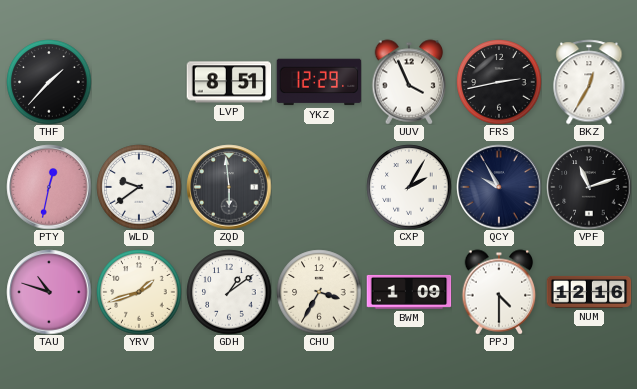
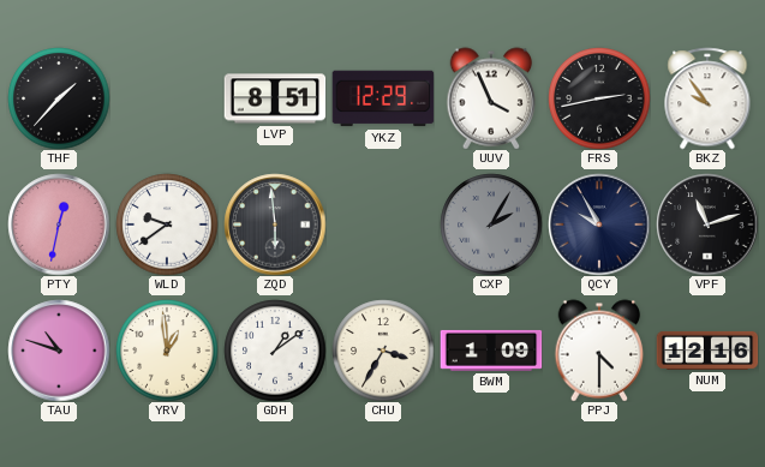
BKZ: 12:35 -> 9:54
CXP dial: white -> grey
YRV: 1:42 -> 12:59
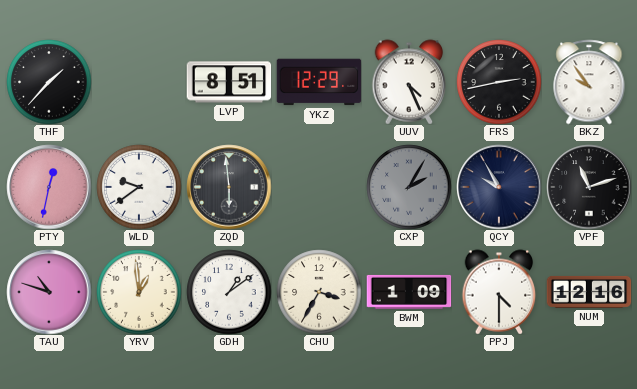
UUV: 3:56 -> 4:26
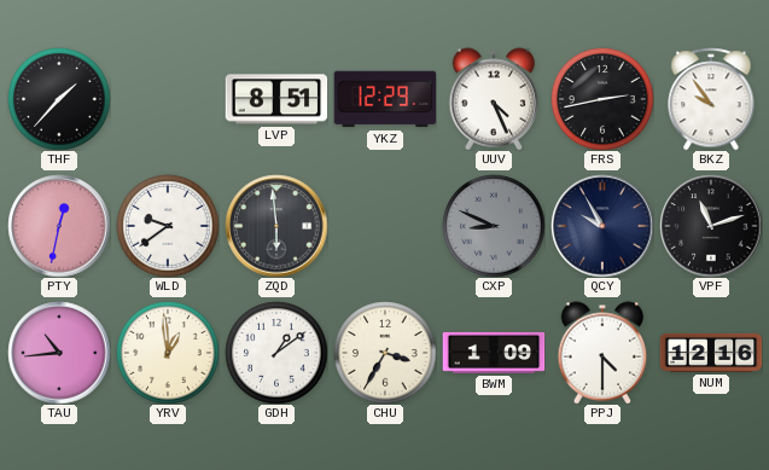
CXP: 2:05 -> 8:49
TAU: 10:48 -> 10:44
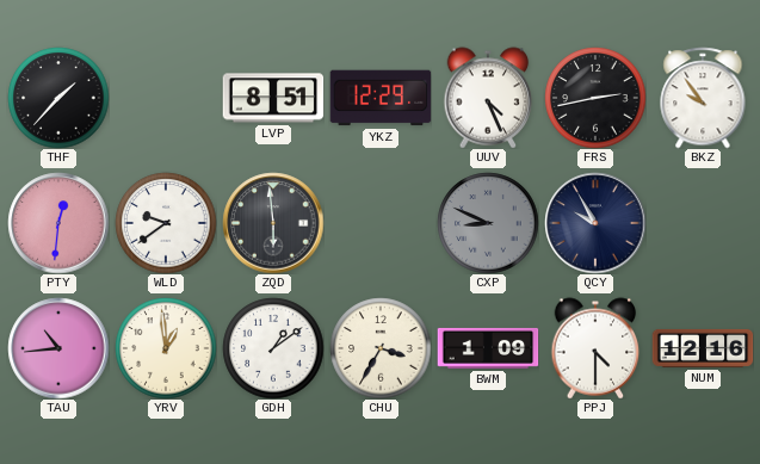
PTY: 12:32 -> 12:31
VPF: 11:12 -> none
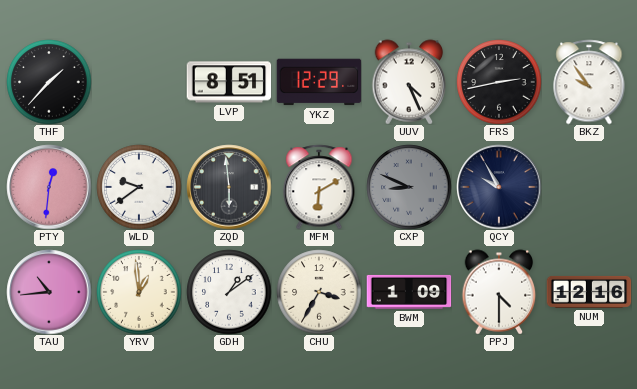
MFM: none -> 6:10
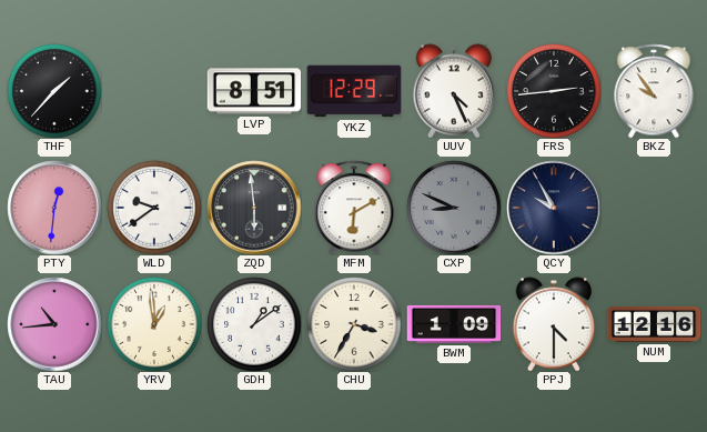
FRS: 2:43 -> 2:44
